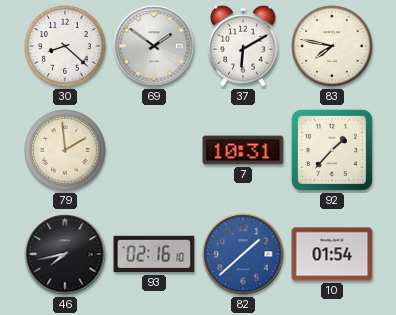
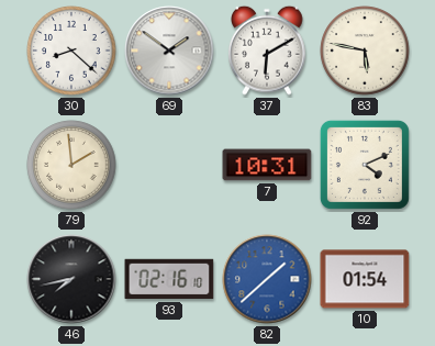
83: 7:47 -> 5:47
92: 1:37 -> 4:11
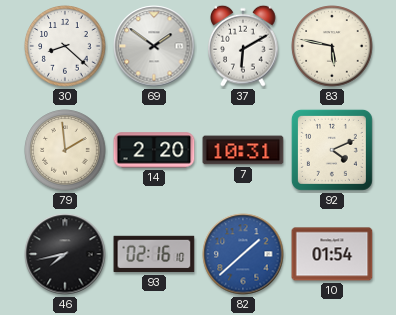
14: none -> 2:20
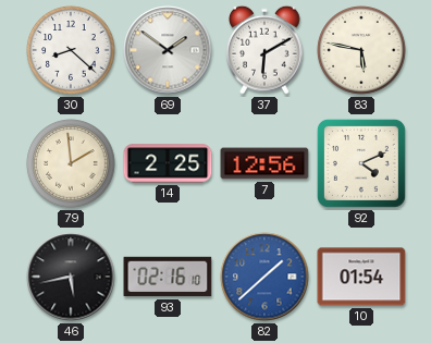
14: 2:20 -> 2:25
7: 10:31 -> 12:56
46: 7:43 -> 5:43
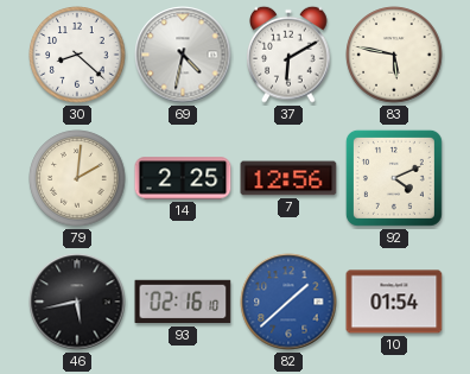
69: 1:51 -> 4:32
79: 1:59 -> 2:01
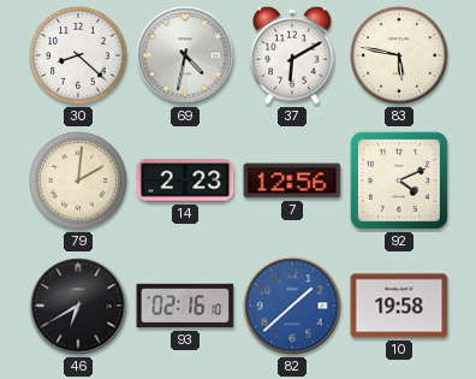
14: 2:25 -> 2:23
46: 5:43 -> 6:40
10: 01:54 -> 19:58
